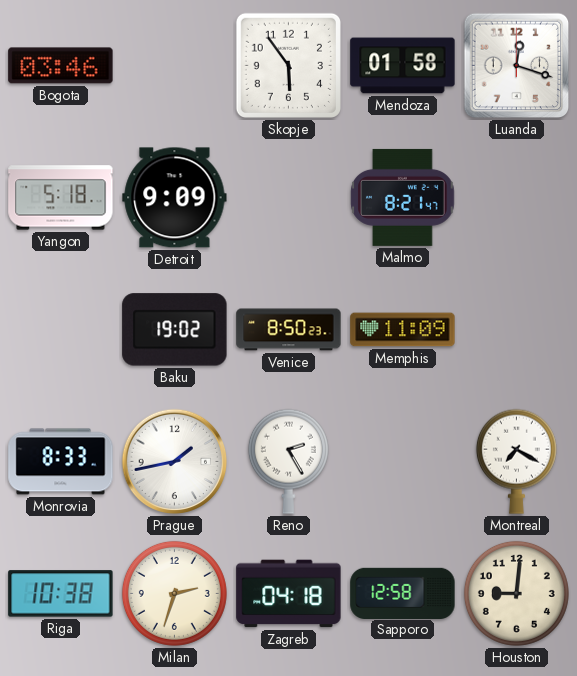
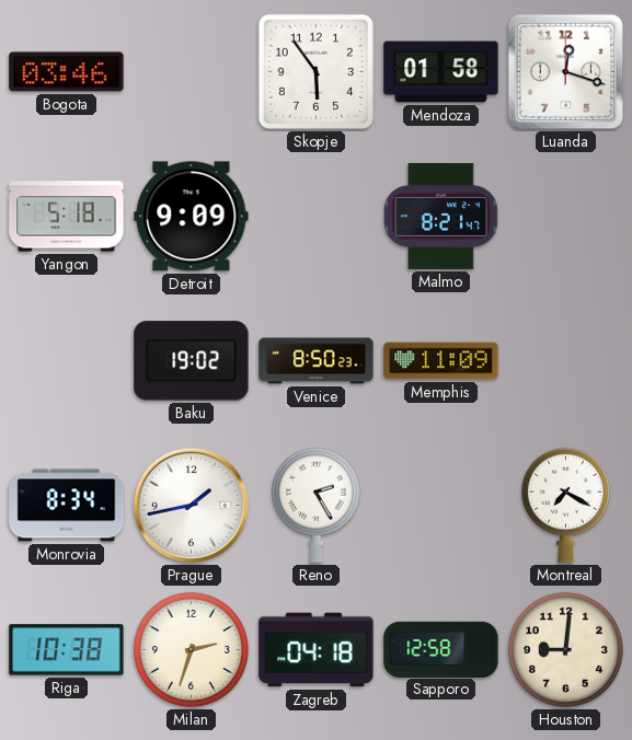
Monrovia: 8:33 -> 8:34
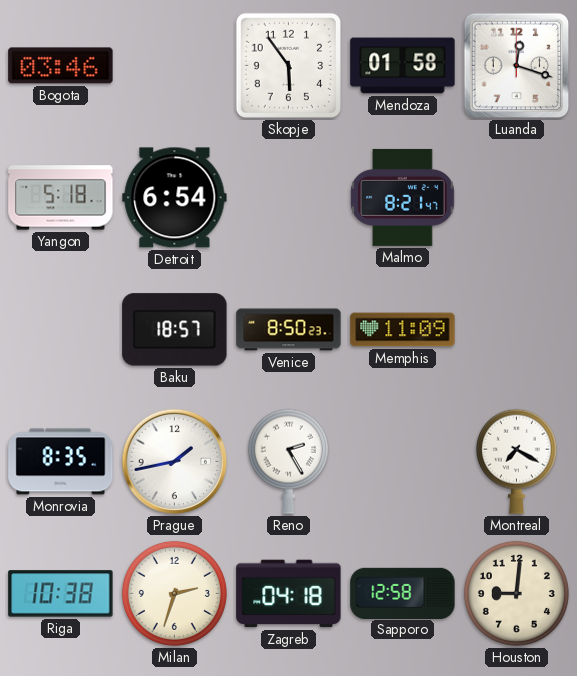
Detroit: 9:09 -> 6:54
Baku: 19:02 -> 18:57
Monrovia: 8:34 -> 8:35
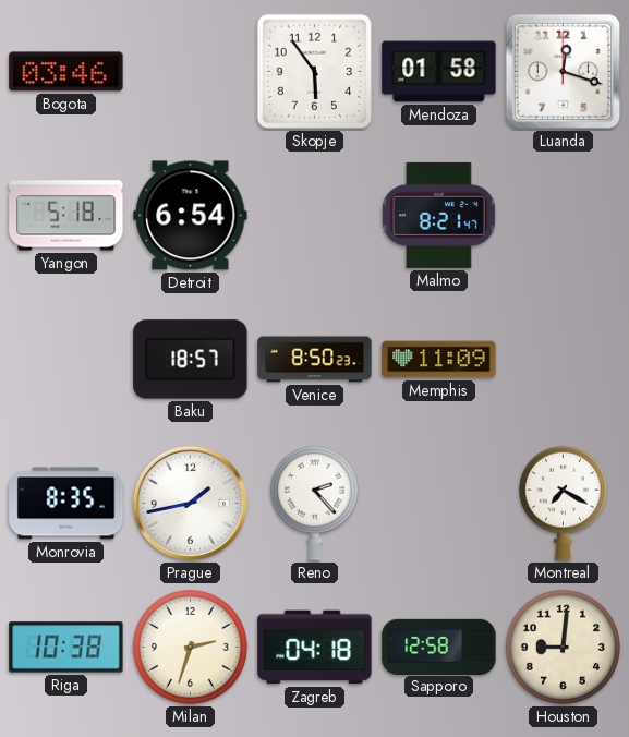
Reno: 2:25 -> 2:23
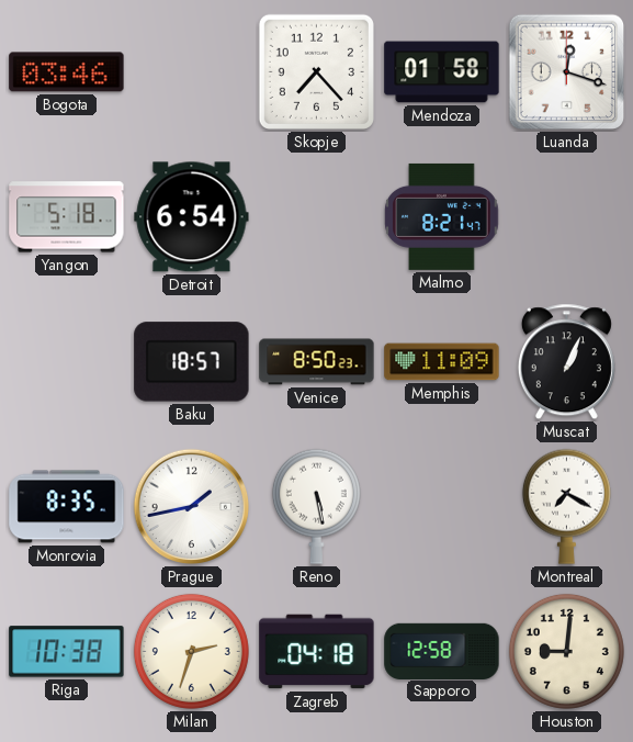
Skopje: 5:54 -> 7:23
Muscat: none -> 1:04
Reno: 2:23 -> 5:28
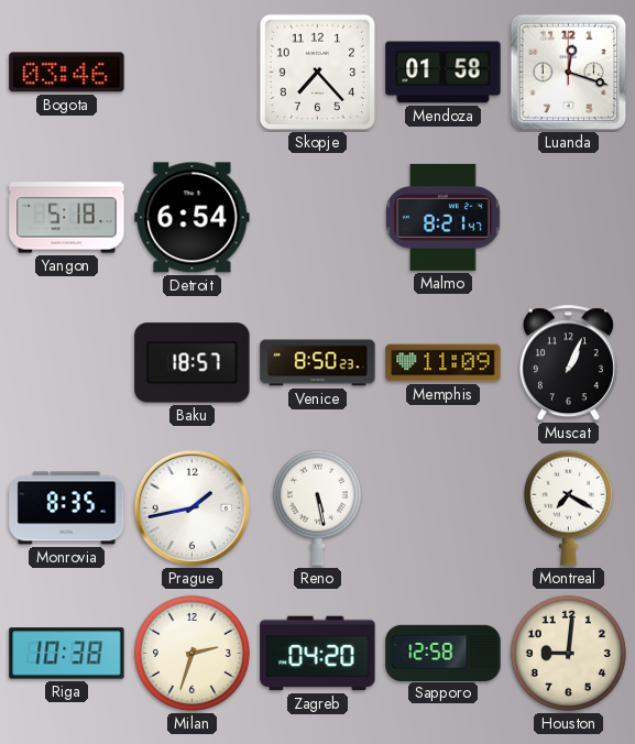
Zagreb: 04:18 -> 04:20
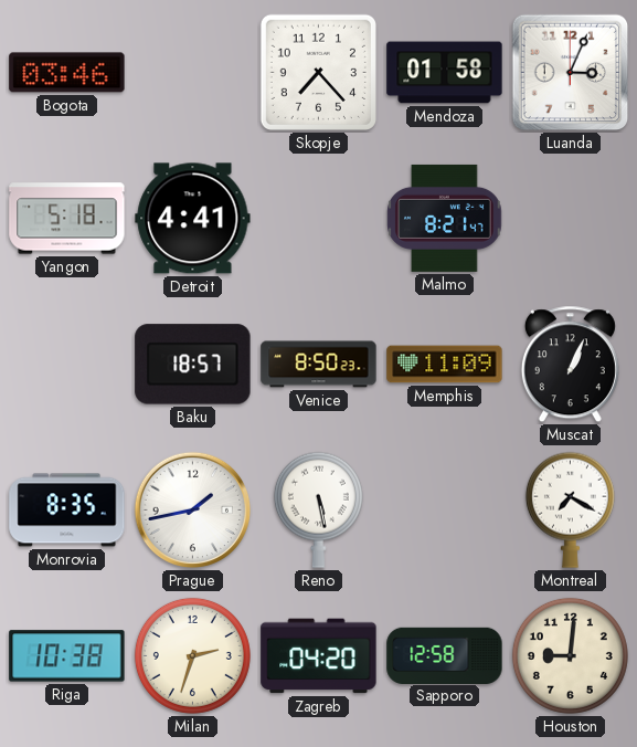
Luanda: 12:18 -> 3:04
Detroit: 6:54 -> 4:41
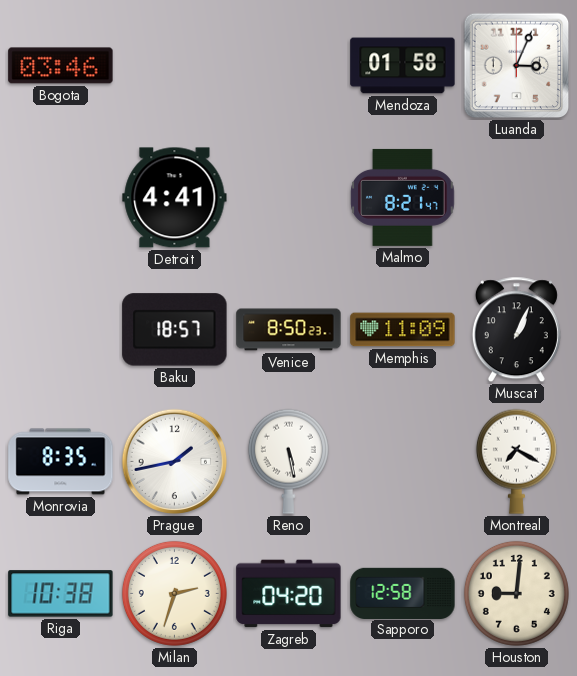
Skopje: 7:23 -> none
Yangon: 5:18 -> none
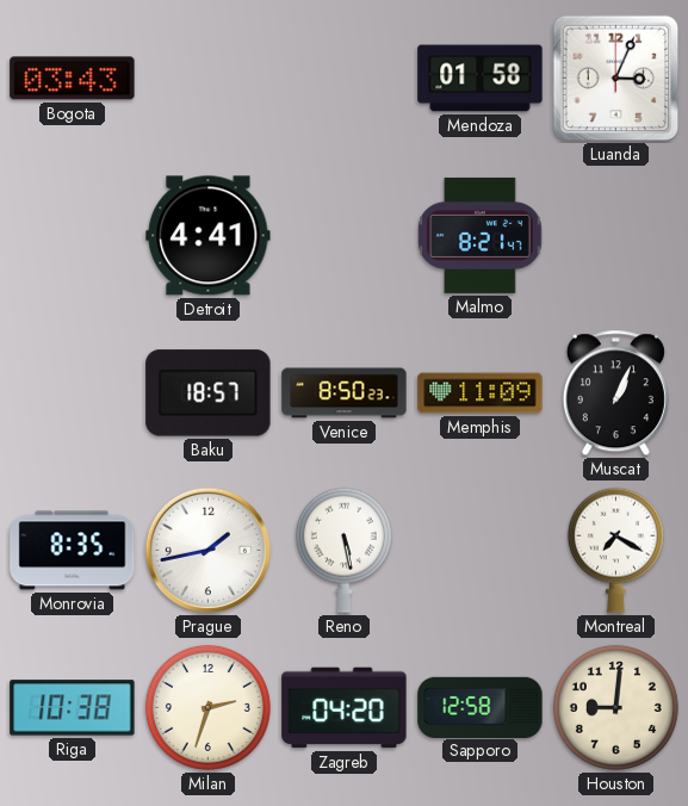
Bogota: 03:46 -> 03:43
